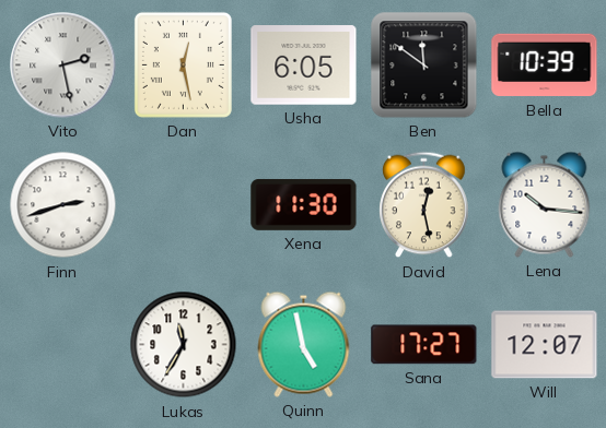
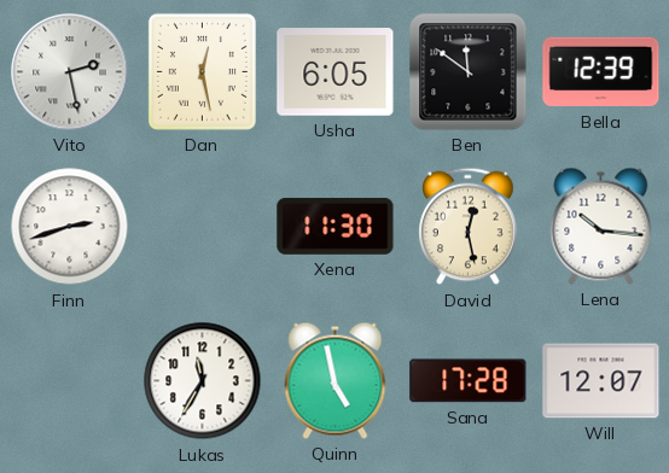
Bella: 10:39 -> 12:39
Sana: 17:27 -> 17:28
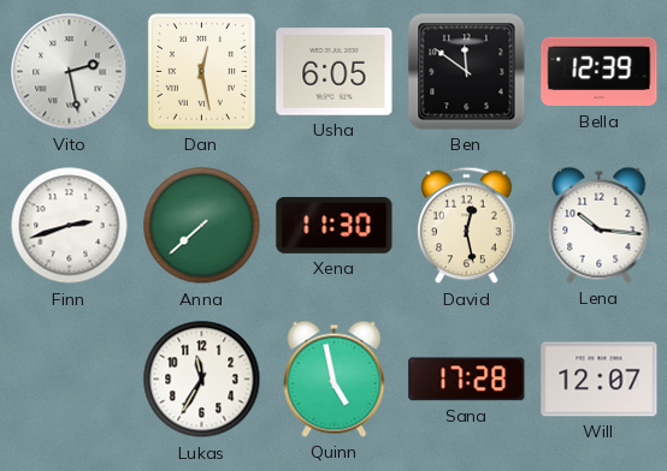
Anna: none -> 7:38
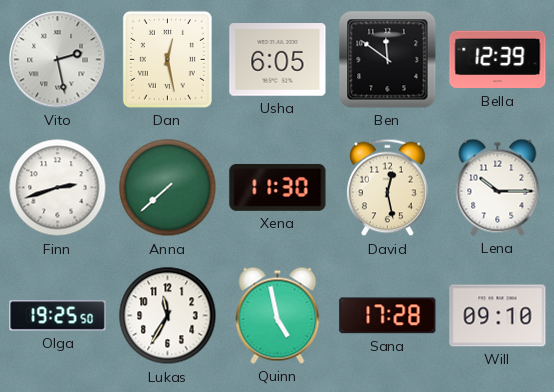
Lena: 10:16 -> 10:15
Olga: none -> 19:25
Will: 12:07 -> 09:10
